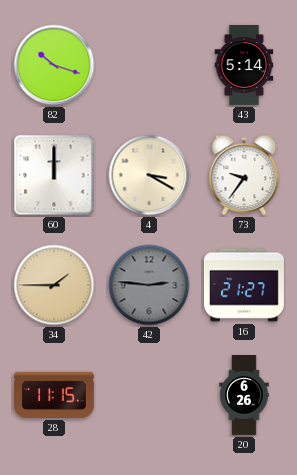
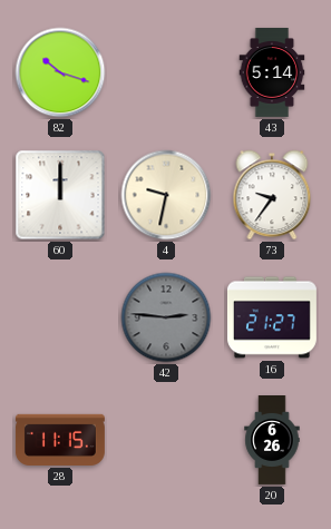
4: 3:20 -> 9:32
34: 1:45 -> none
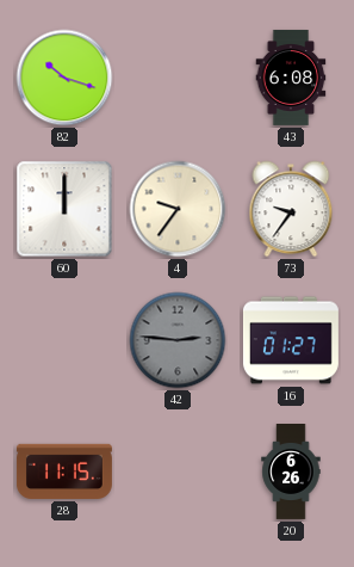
43: 5:14 -> 6:08
4: 9:32 -> 9:36
16: 21:27 -> 01:27
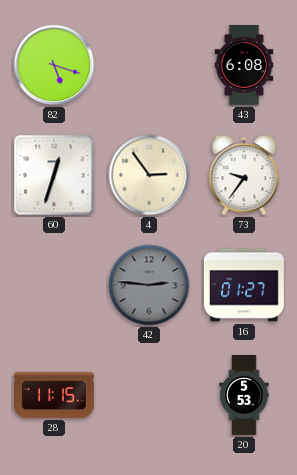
82: 10:18 -> 5:18
60: 12:00 -> 12:33
4: 9:36 -> 2:54
20: 6:26 -> 5:53
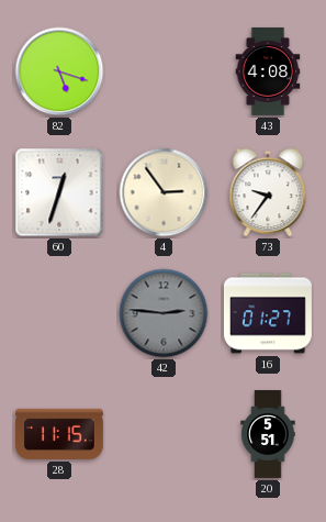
43: 6:08 -> 4:08
20: 5:53 -> 5:51
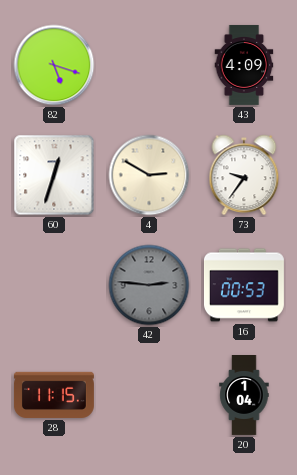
43: 4:08 -> 4:09
4: 2:54 -> 2:50
16: 01:27 -> 00:53
20: 5:51 -> 1:04
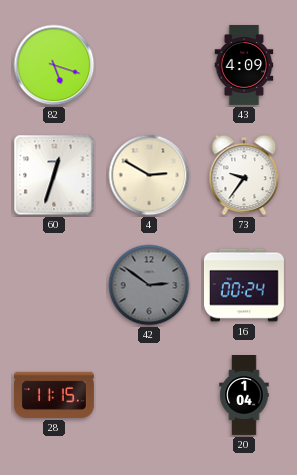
42: 2:46 -> 2:51
16: 00:53 -> 00:24
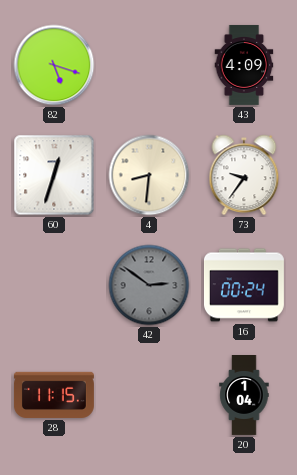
4: 2:50 -> 8:31
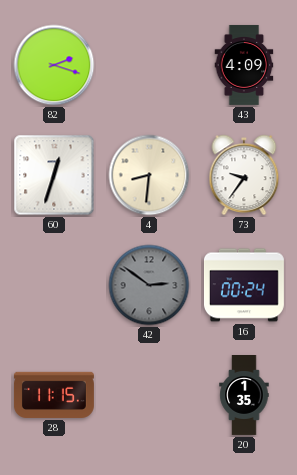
82: 5:18 -> 2:18
20: 1:04 -> 1:35
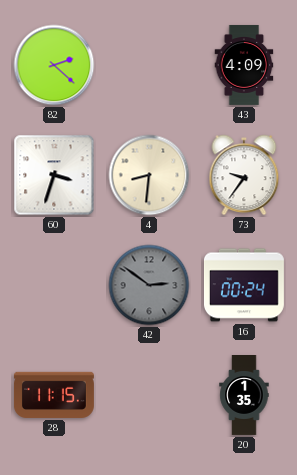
82: 2:18 -> 2:22
60: 12:33 -> 3:33
